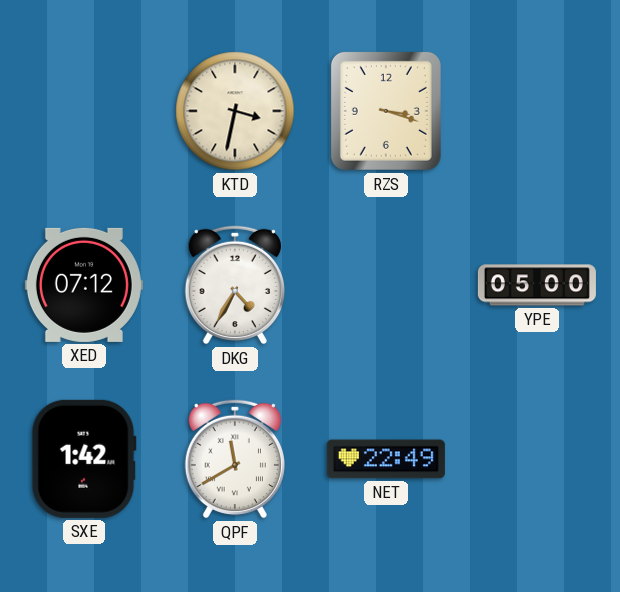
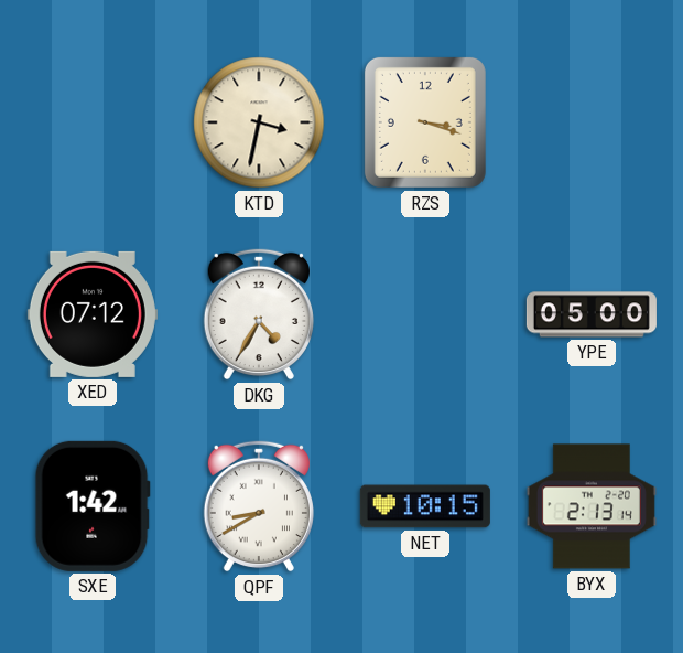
QPF: 11:40 -> 8:40
NET: 22:49 -> 10:15
BYX: none -> 2:13
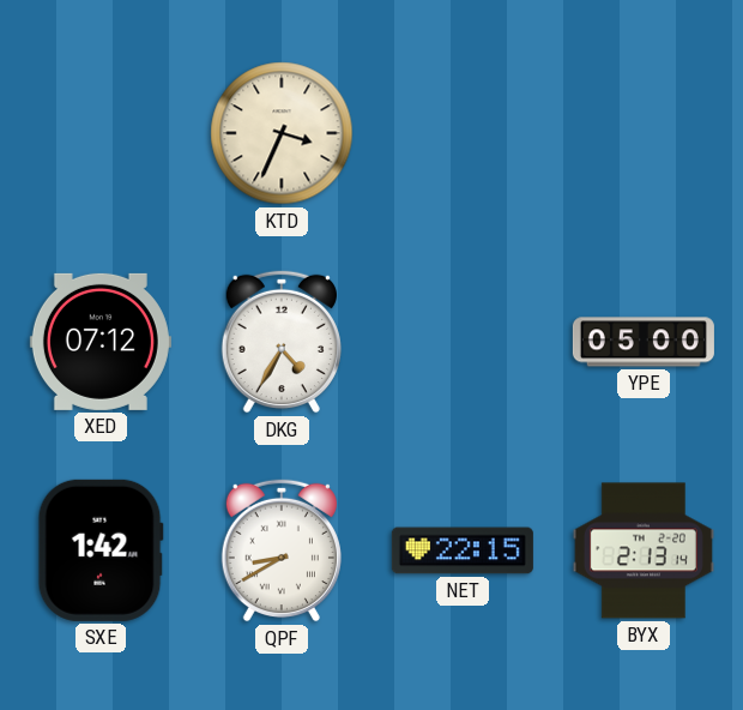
KTD: 3:32 -> 3:34
RZS: 3:18 -> none
NET: 10:15 -> 22:15
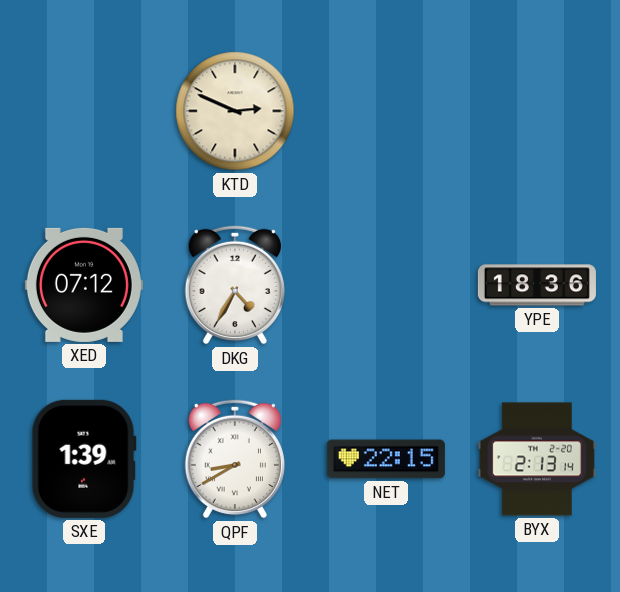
KTD: 3:34 -> 2:49
YPE: 05:00 -> 18:36
SXE: 1:42 -> 1:39
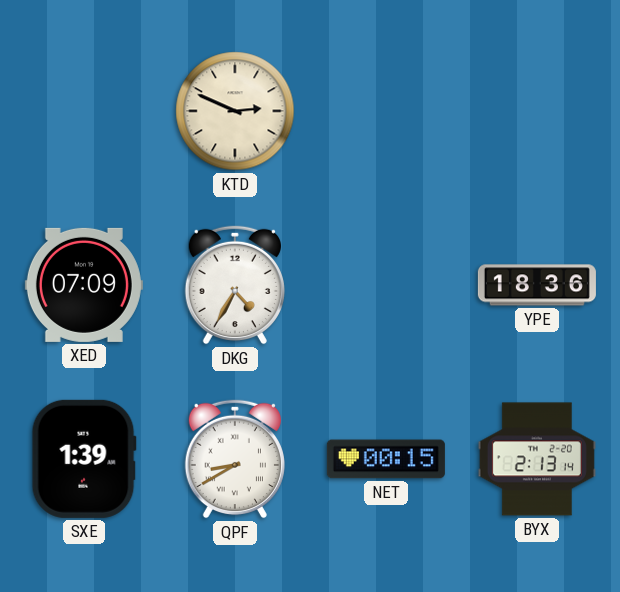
XED: 07:12 -> 07:09
NET: 22:15 -> 00:15
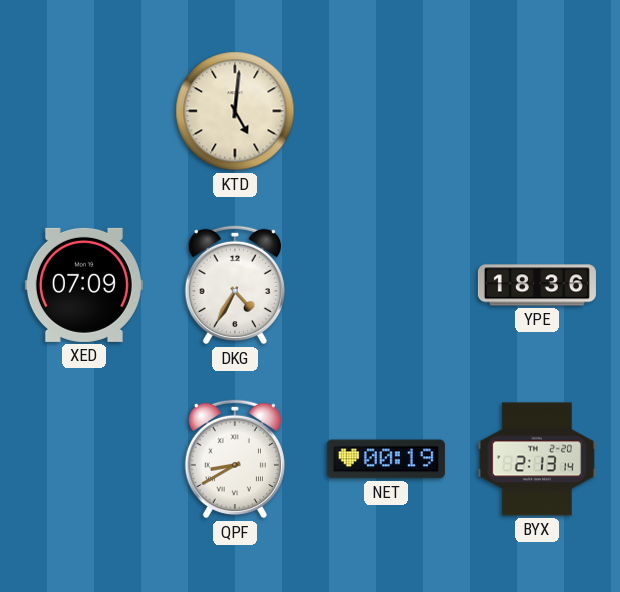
KTD: 2:49 -> 5:01
SXE: 1:39 -> none
NET: 00:15 -> 00:19
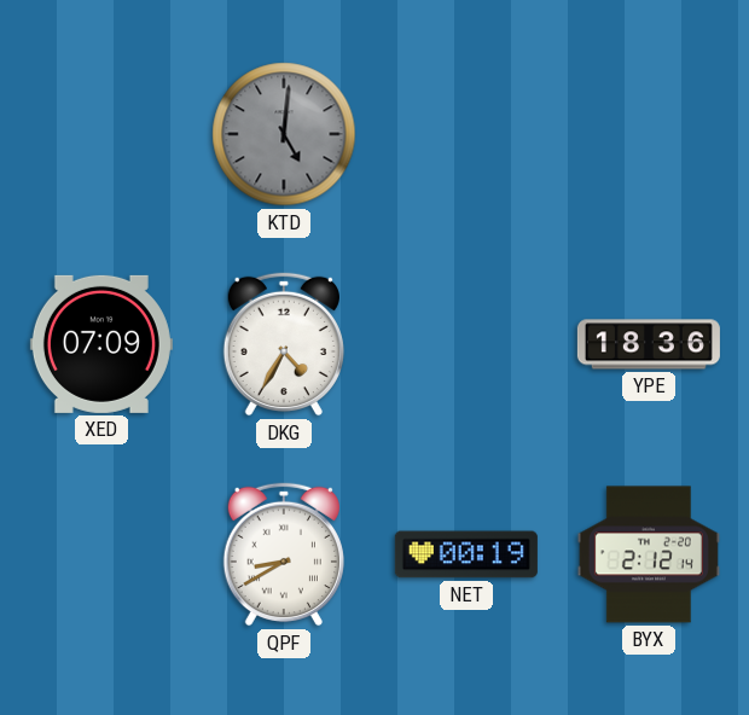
KTD dial: cream -> grey
BYX: 2:13 -> 2:12
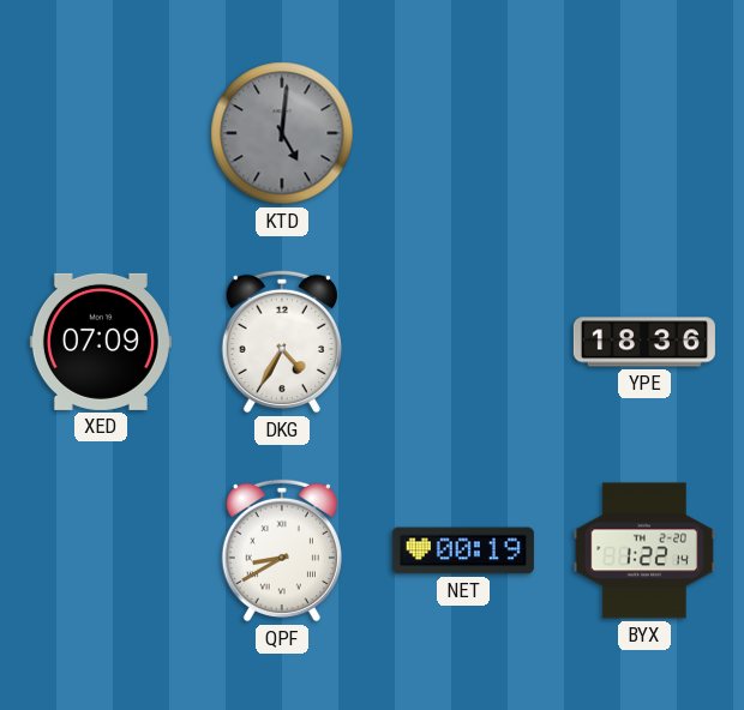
BYX: 2:12 -> 1:22
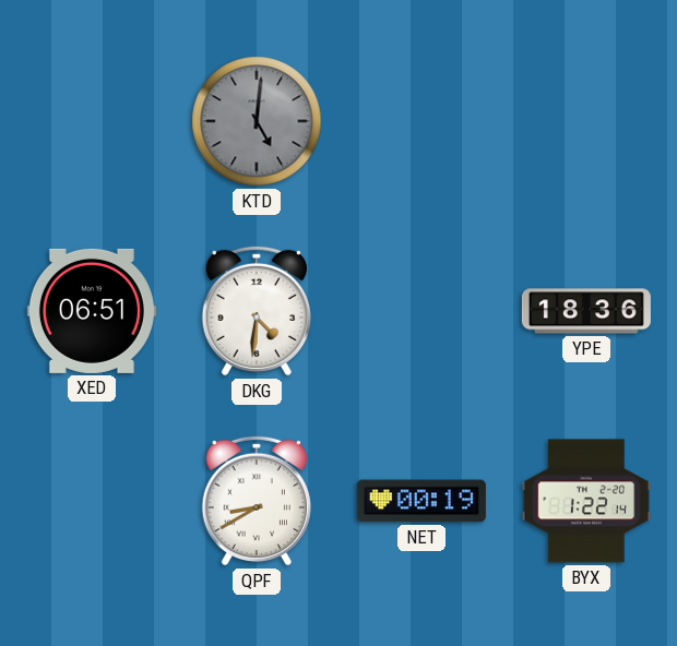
XED: 07:09 -> 06:51
DKG: 4:35 -> 4:31
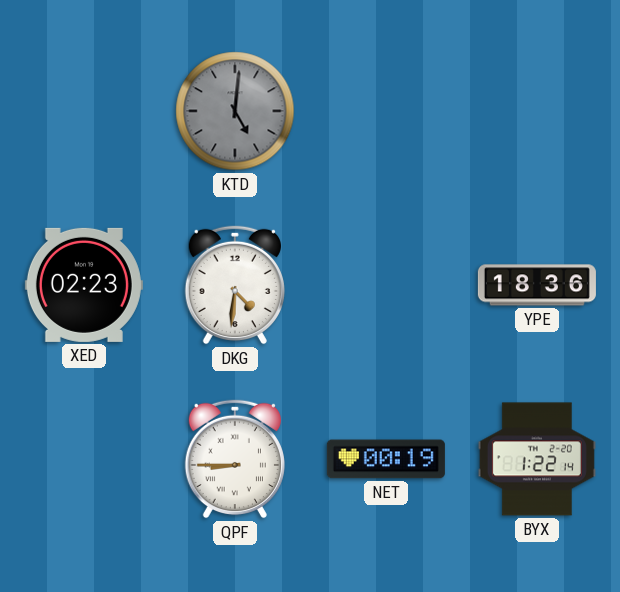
XED: 06:51 -> 02:23
QPF: 8:40 -> 8:45
